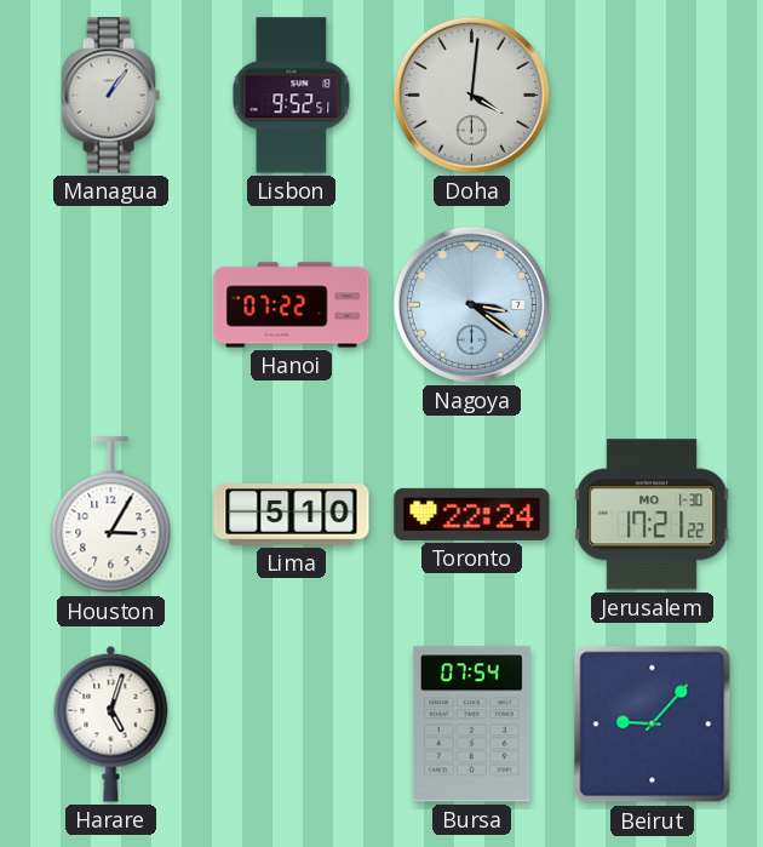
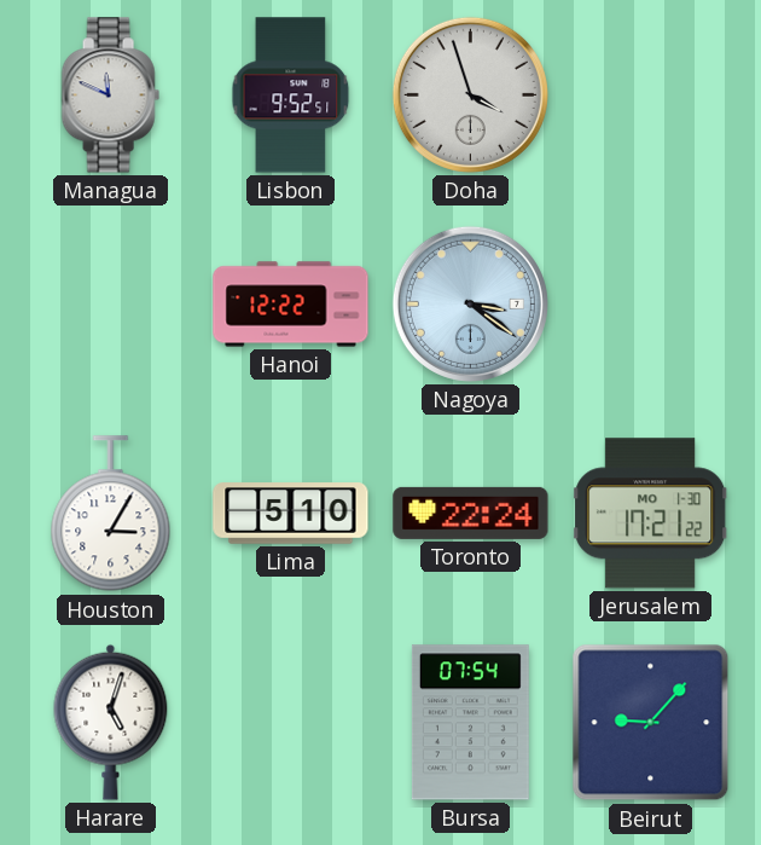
Managua: 1:06 -> 11:49
Doha: 4:01 -> 3:57
Hanoi: 07:22 -> 12:22
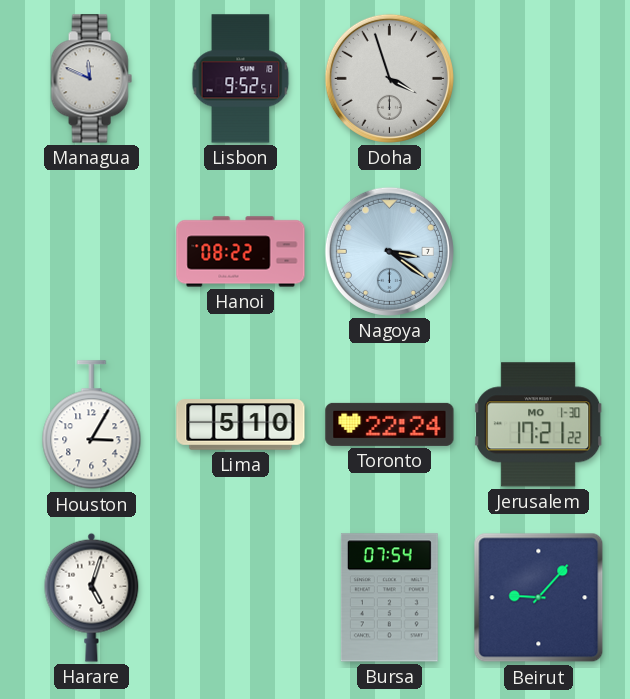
Hanoi: 12:22 -> 08:22
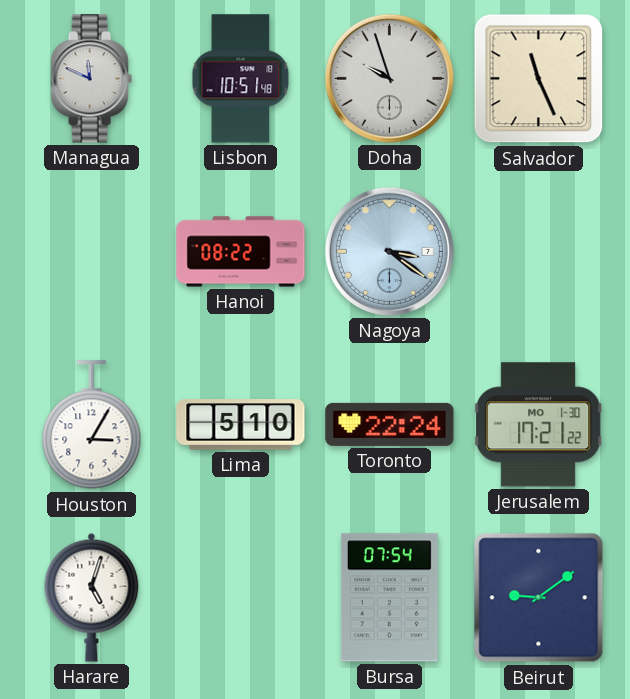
Lisbon: 9:52 -> 10:51
Doha: 3:57 -> 9:57
Salvador: none -> 11:26
Beirut: 9:07 -> 9:09
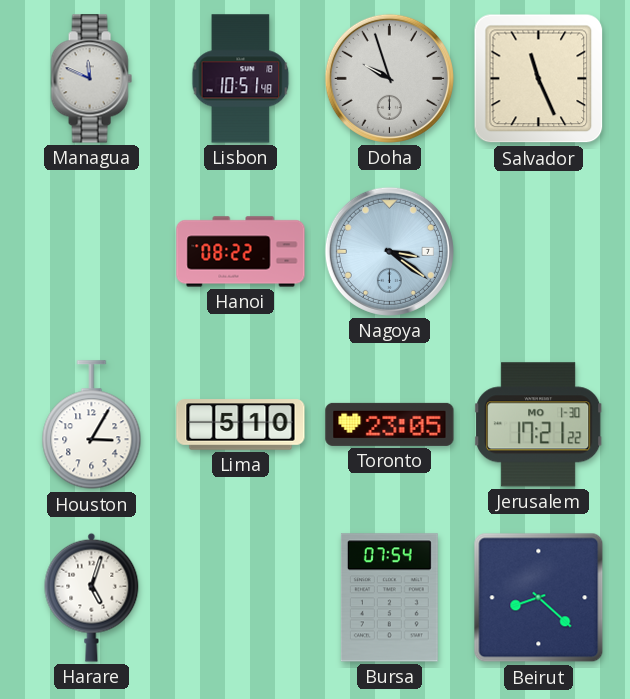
Toronto: 22:24 -> 23:05
Beirut: 9:09 -> 8:22
